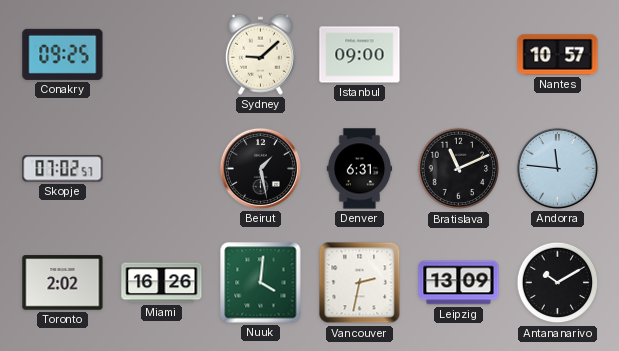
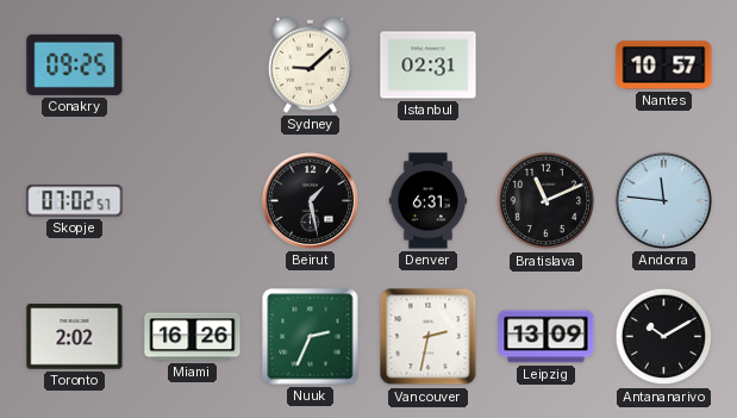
Istanbul: 09:00 -> 02:31
Nuuk: 4:01 -> 2:34
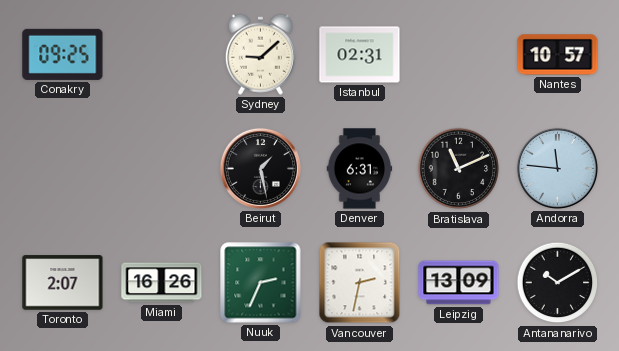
Skopje: 07:02 -> none
Toronto: 2:02 -> 2:07
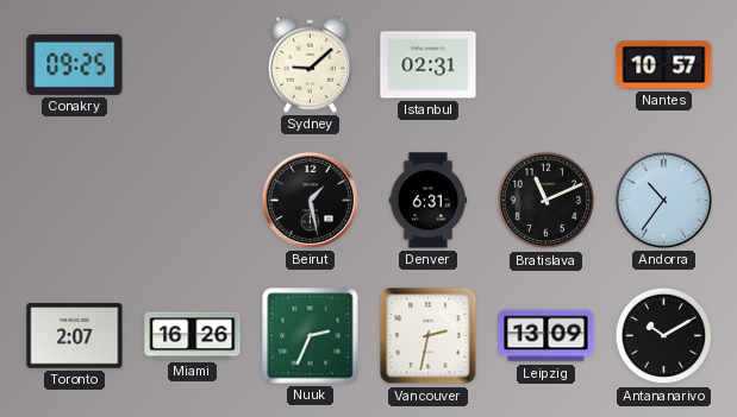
Andorra: 11:46 -> 10:36
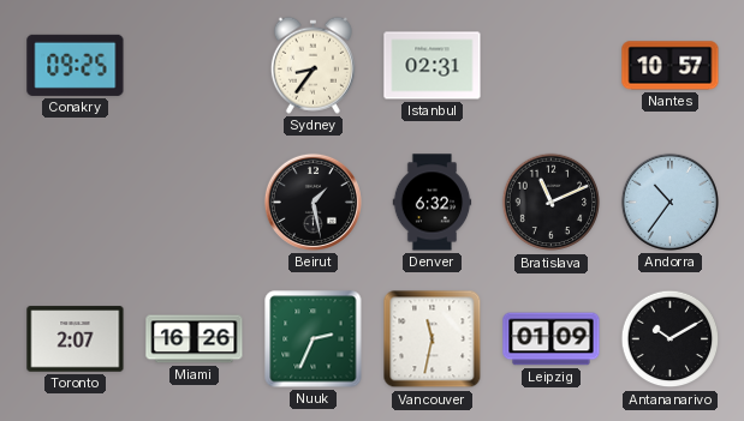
Sydney: 9:08 -> 8:36
Denver: 6:31 -> 6:32
Vancouver: 2:32 -> 11:32
Leipzig: 13:09 -> 01:09
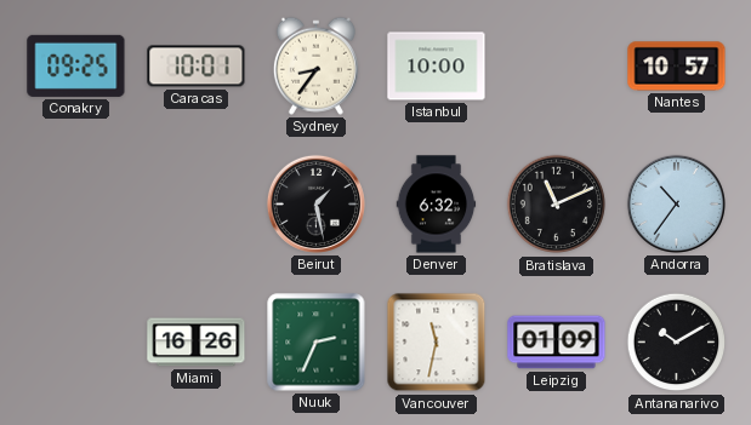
Caracas: none -> 10:01
Istanbul: 02:31 -> 10:00
Toronto: 2:07 -> none
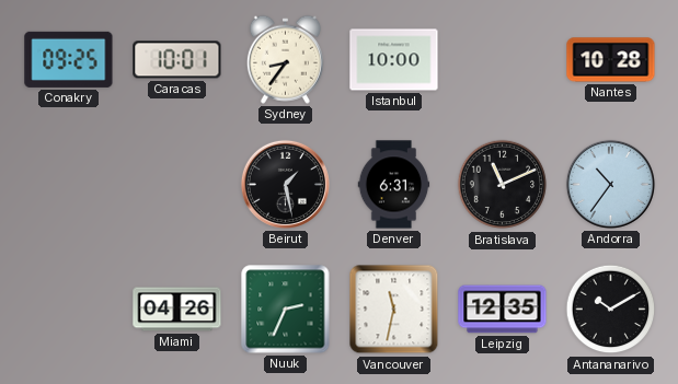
Nantes: 10:57 -> 10:28
Denver: 6:32 -> 6:31
Miami: 16:26 -> 04:26
Leipzig: 01:09 -> 12:35
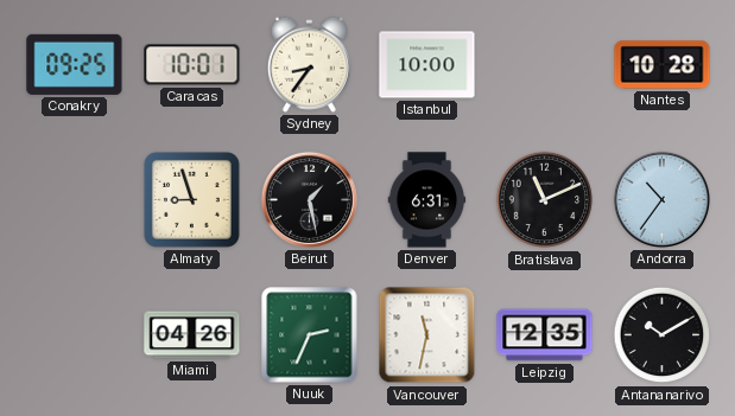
Almaty: none -> 8:57
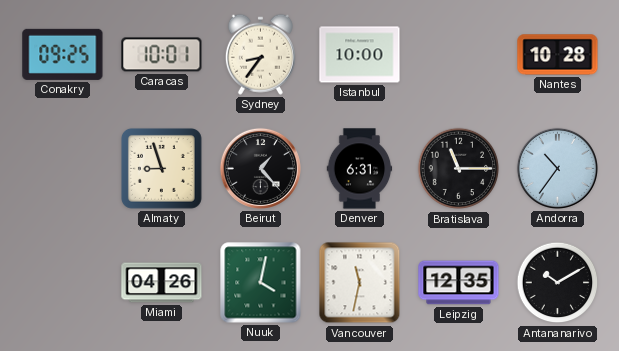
Beirut: 1:28 -> 1:23
Bratislava: 11:11 -> 11:15
Nuuk: 2:34 -> 4:02
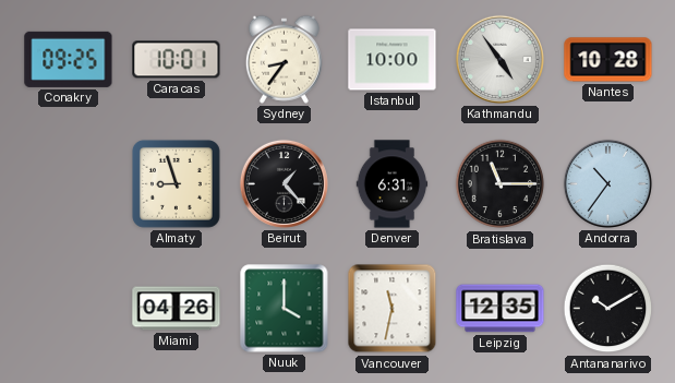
Kathmandu: none -> 4:54
Nuuk: 4:02 -> 4:00
